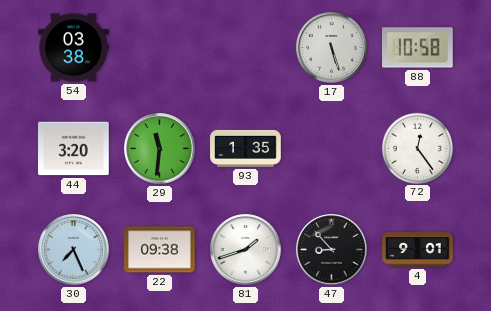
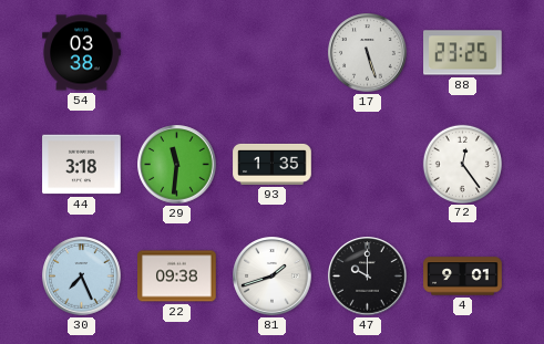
88: 10:58 -> 23:25
44: 3:20 -> 3:18
47: 8:53 -> 10:00
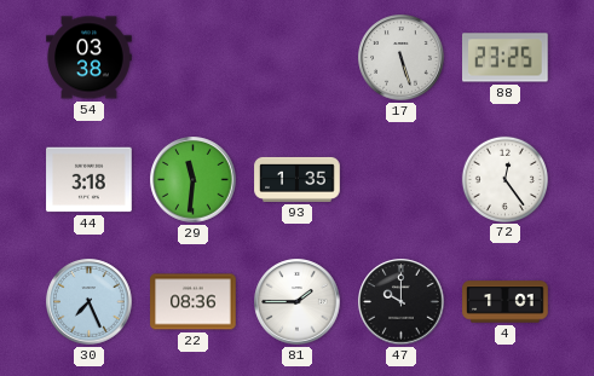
22: 09:38 -> 08:36
81: 1:42 -> 1:45
4: 9:01 -> 1:01
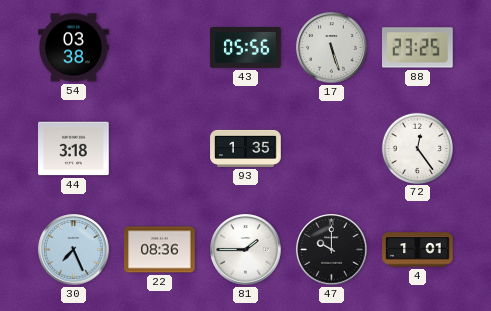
43: none -> 05:56
29: 11:31 -> none
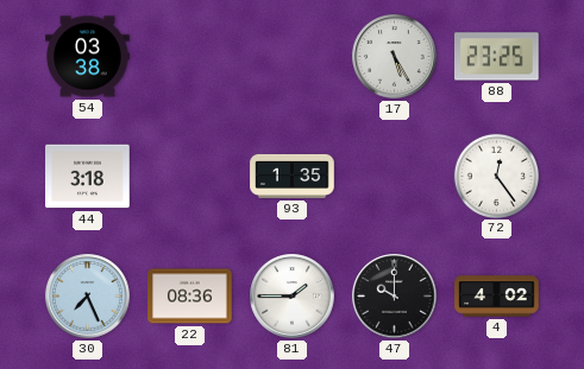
43: 05:56 -> none
17: 5:27 -> 5:25
4: 1:01 -> 4:02
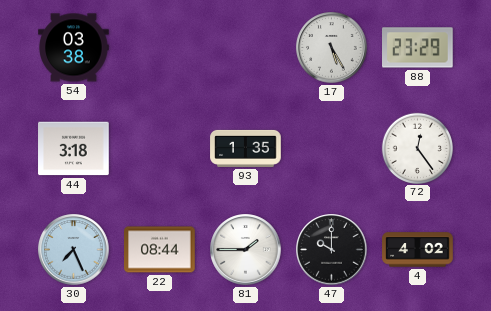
88: 23:25 -> 23:29
22: 08:36 -> 08:44
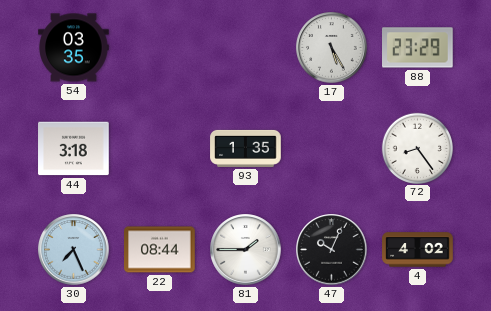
54: 03:38 -> 03:35
72: 12:24 -> 8:24
47: 10:00 -> 10:04
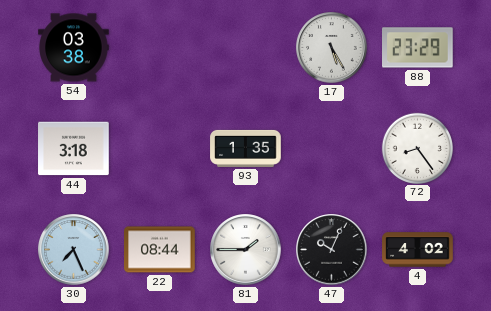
54: 03:35 -> 03:38
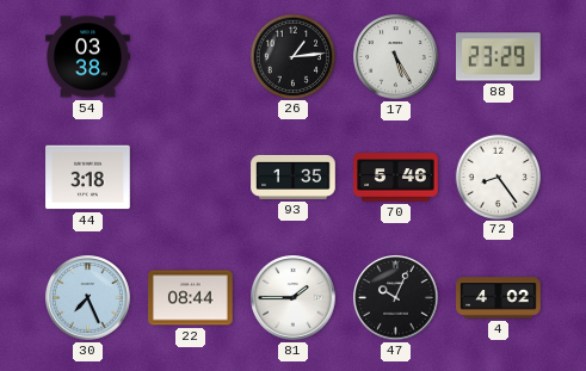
26: none -> 1:14
70: none -> 5:46
